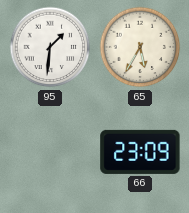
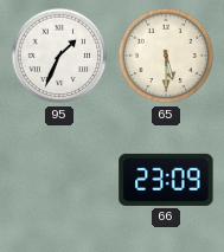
95: 1:31 -> 1:34
65: 5:35 -> 5:30
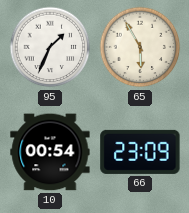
65: 5:30 -> 5:55
10: none -> 00:54
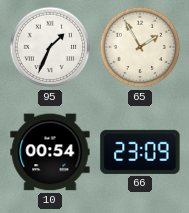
65: 5:55 -> 1:55
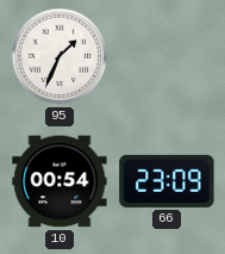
65: 1:55 -> none
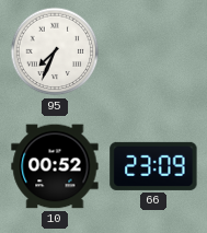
95: 1:34 -> 7:34
10: 00:54 -> 00:52
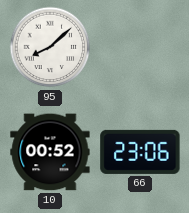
95: 7:34 -> 8:08
66: 23:09 -> 23:06
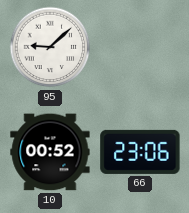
95: 8:08 -> 9:08
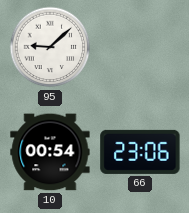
10: 00:52 -> 00:54
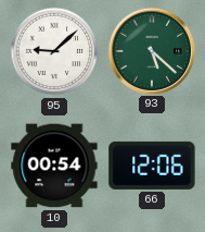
93: none -> 5:22
66: 23:06 -> 12:06
